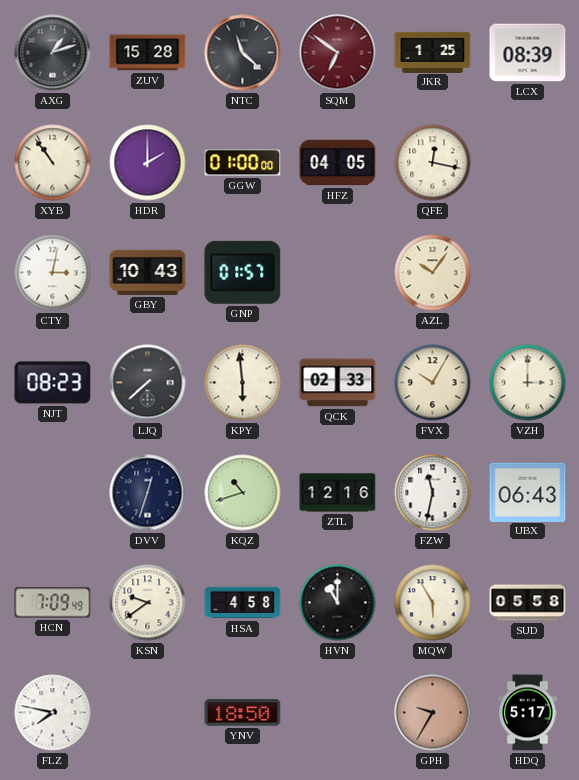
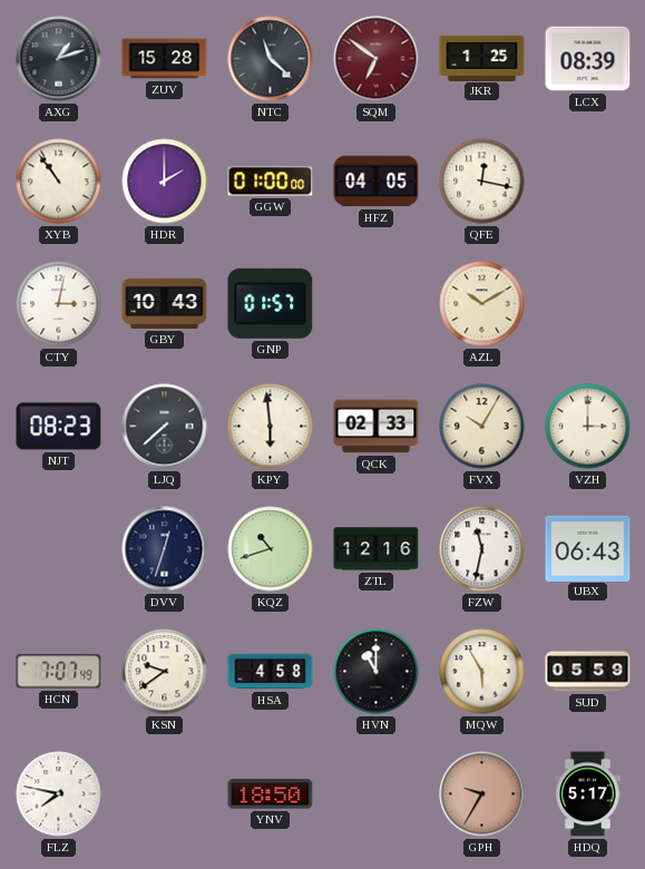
AZL: 10:06 -> 10:10
HCN: 7:09 -> 7:07
SUD: 05:58 -> 05:59
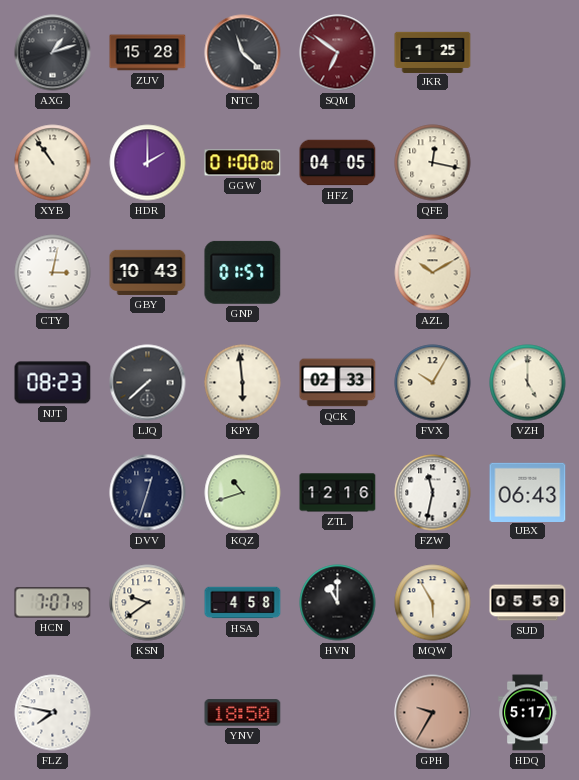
LCX: 08:39 -> none
VZH: 3:00 -> 5:00
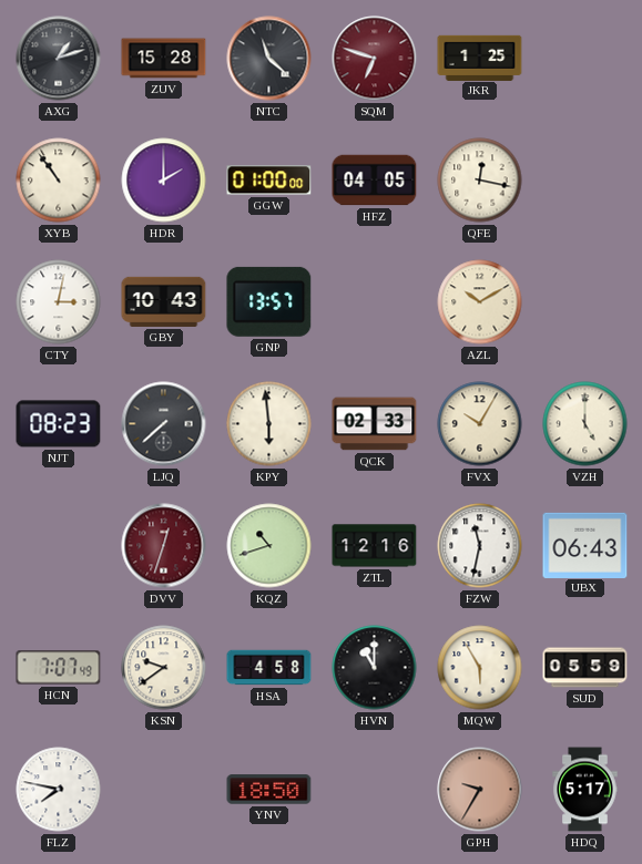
SQM: 6:51 -> 6:48
GNP: 01:57 -> 13:57
DVV dial: navy -> burgundy
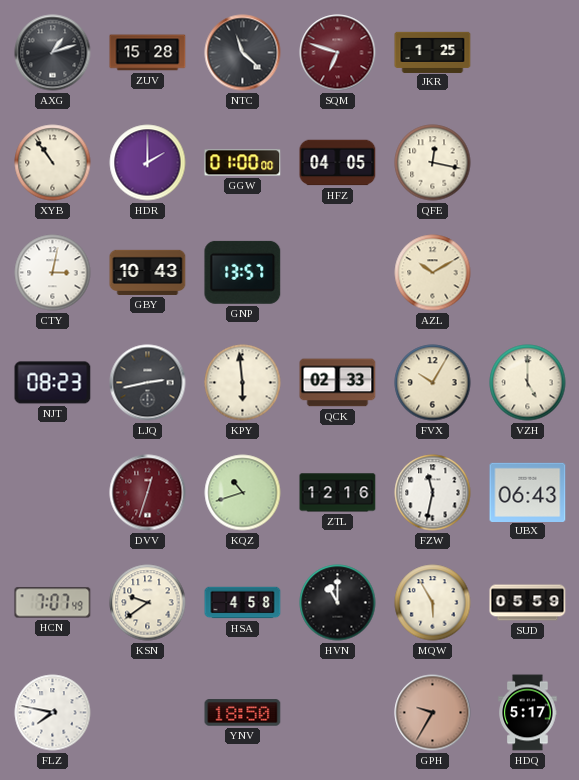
LJQ: 7:38 -> 2:43
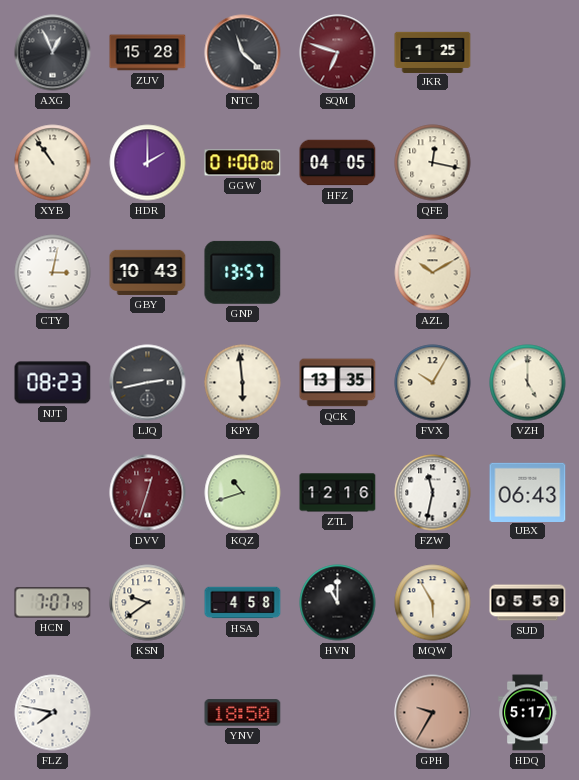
AXG: 1:12 -> 12:56
QCK: 02:33 -> 13:35
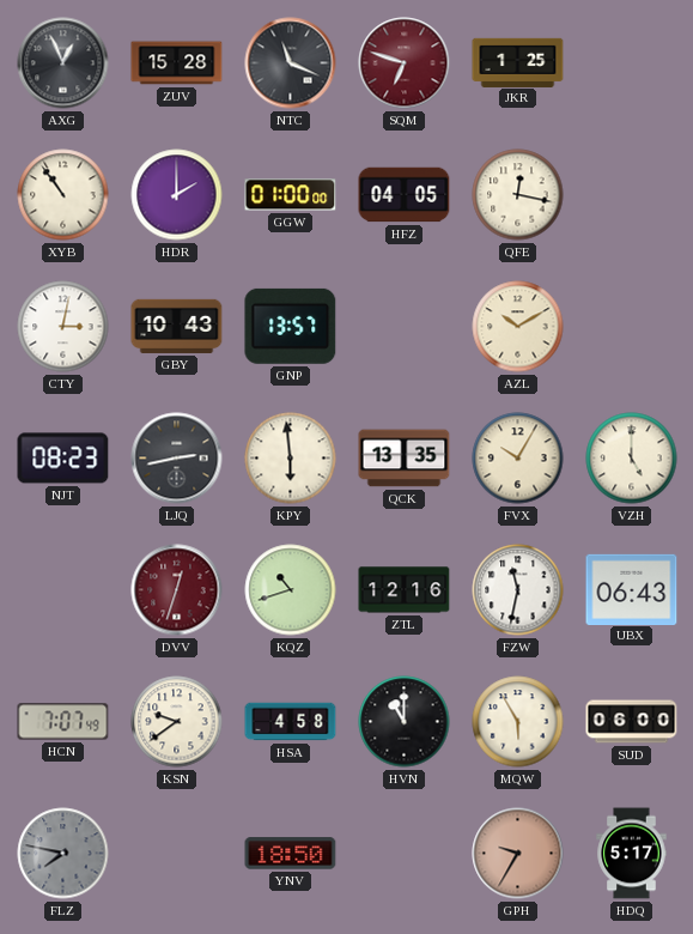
NTC: 11:22 -> 11:19
SUD: 05:59 -> 06:00
FLZ dial: white -> grey
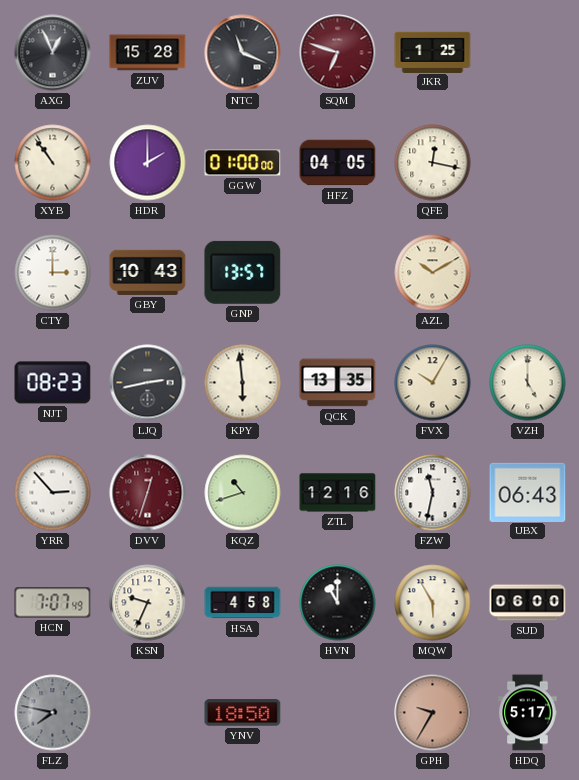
CTY: 3:02 -> 3:00
YRR: none -> 2:53
KSN: 9:39 -> 9:34
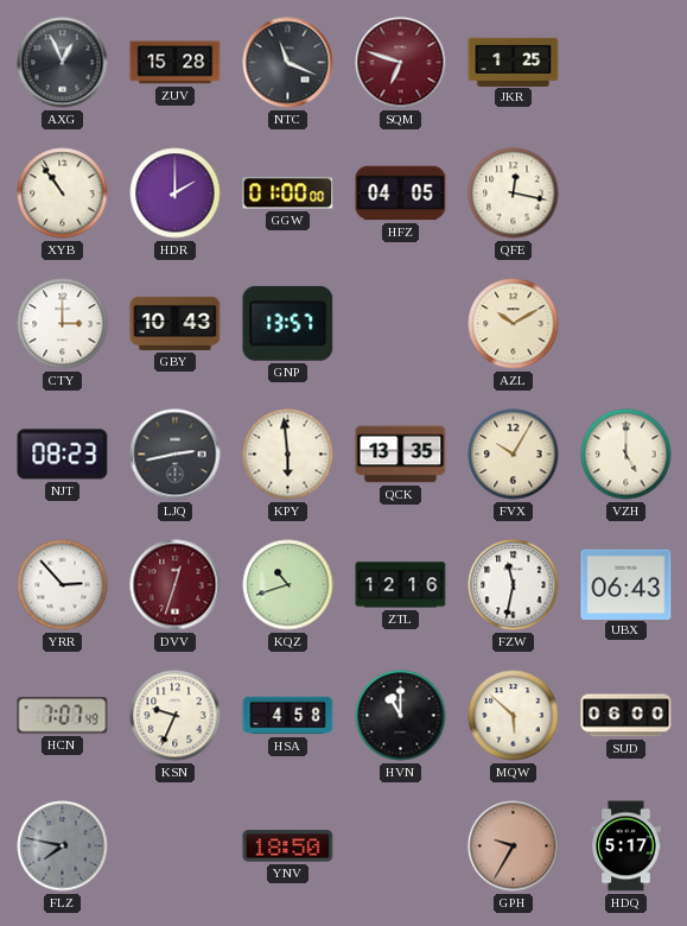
MQW: 5:55 -> 5:52
